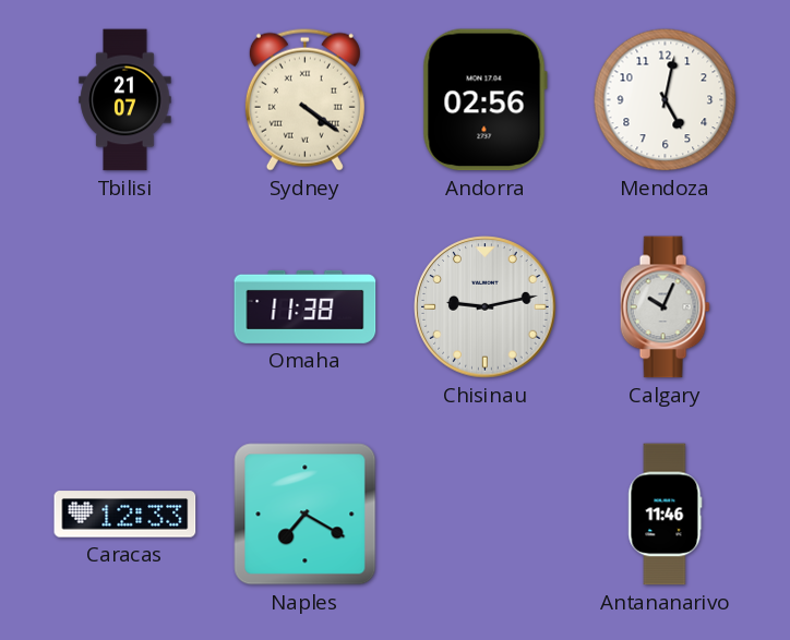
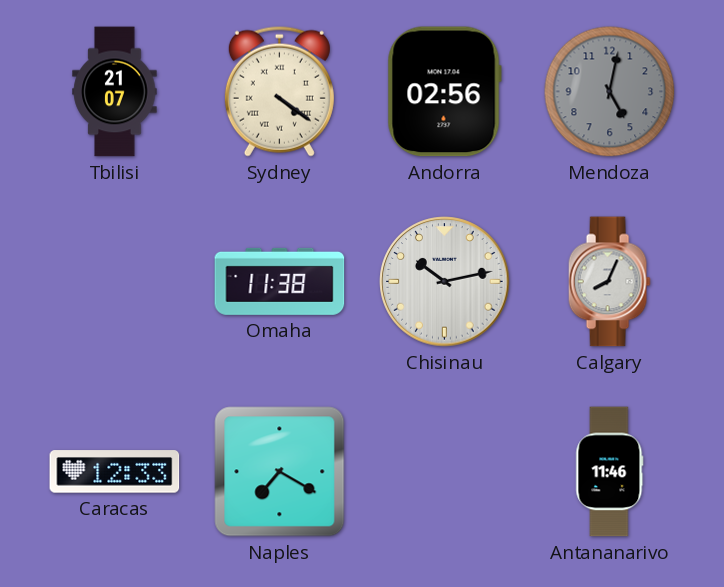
Mendoza dial: white -> grey
Chisinau: 9:13 -> 10:13
Calgary: 10:04 -> 8:04
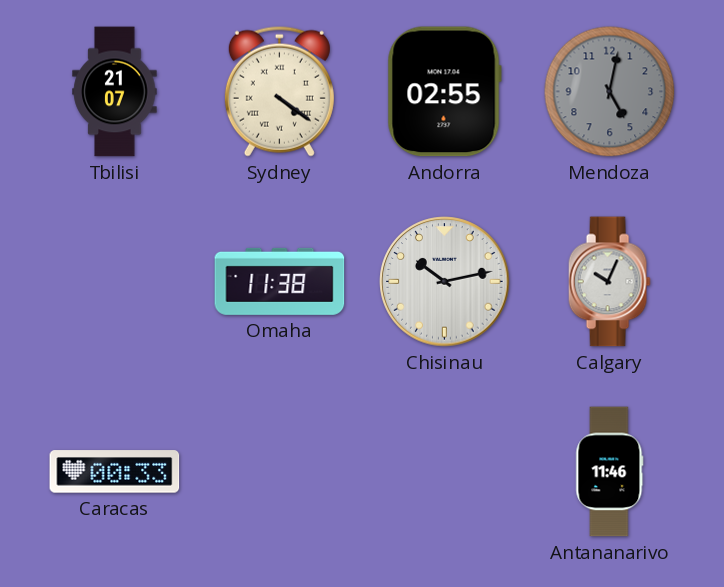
Andorra: 02:56 -> 02:55
Calgary: 8:04 -> 10:04
Caracas: 12:33 -> 00:33
Naples: 7:20 -> none
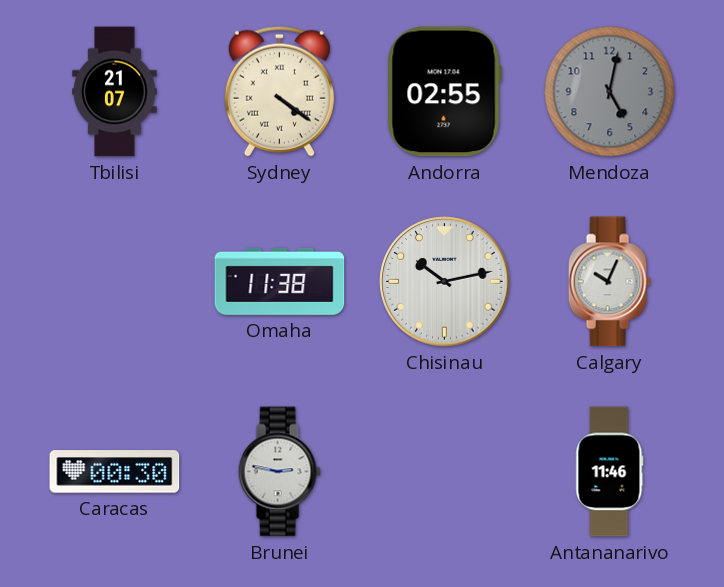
Caracas: 00:33 -> 00:30
Brunei: none -> 2:47
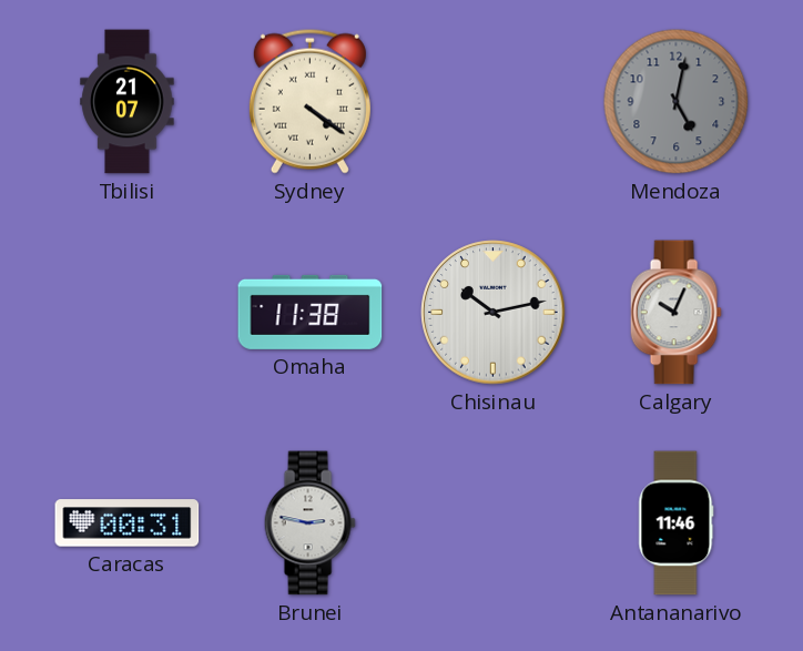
Andorra: 02:55 -> none
Caracas: 00:30 -> 00:31
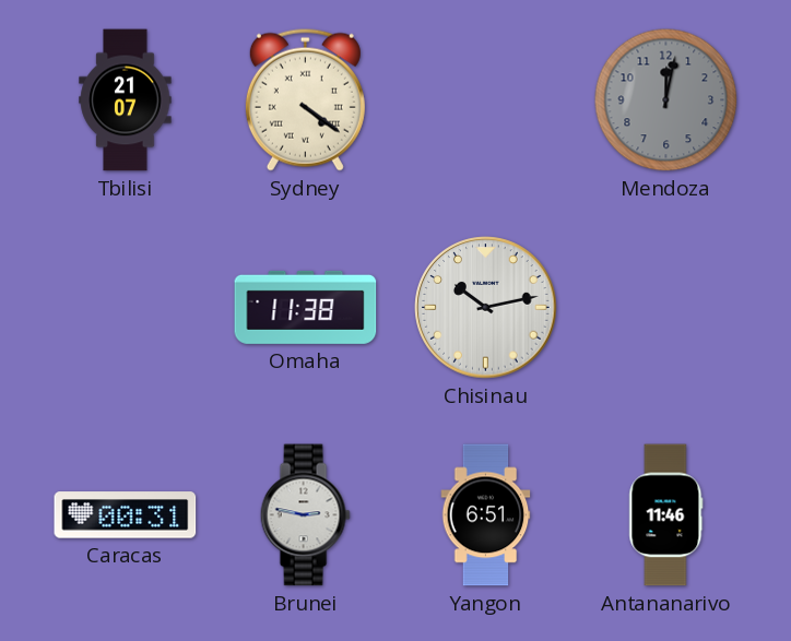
Mendoza: 5:02 -> 12:02
Calgary: 10:04 -> none
Yangon: none -> 6:51
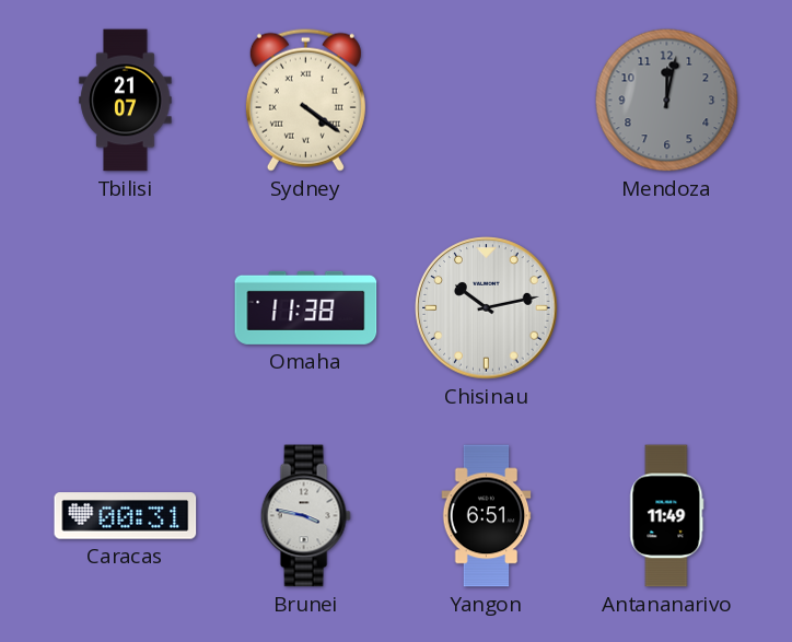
Brunei: 2:47 -> 3:47
Antananarivo: 11:46 -> 11:49
